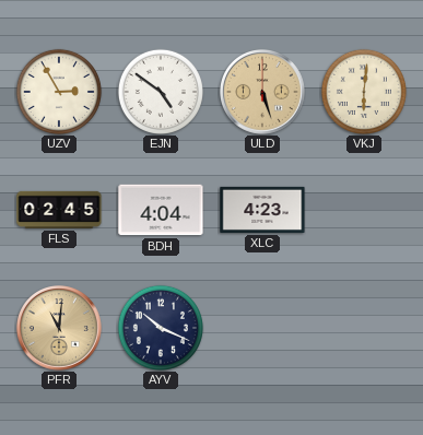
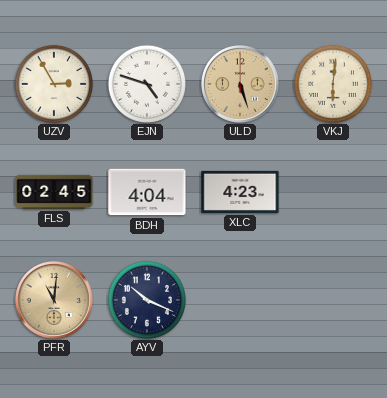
EJN: 4:51 -> 4:48
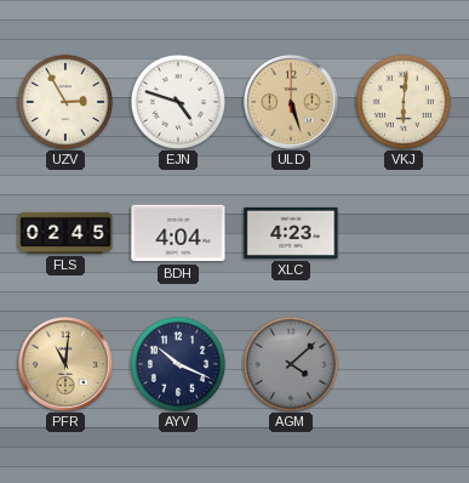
AGM: none -> 4:08
